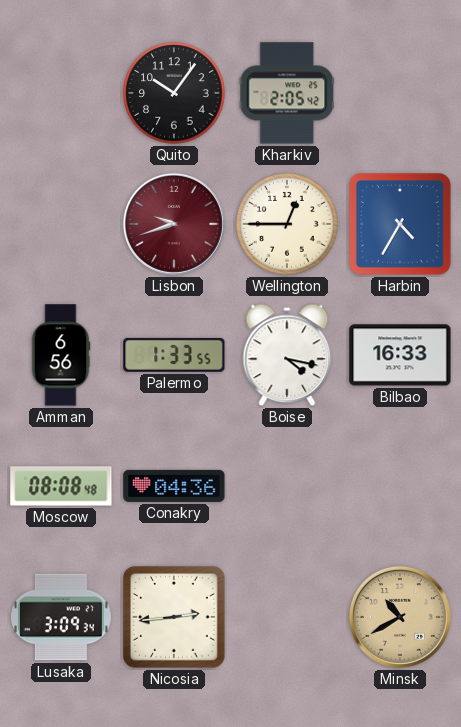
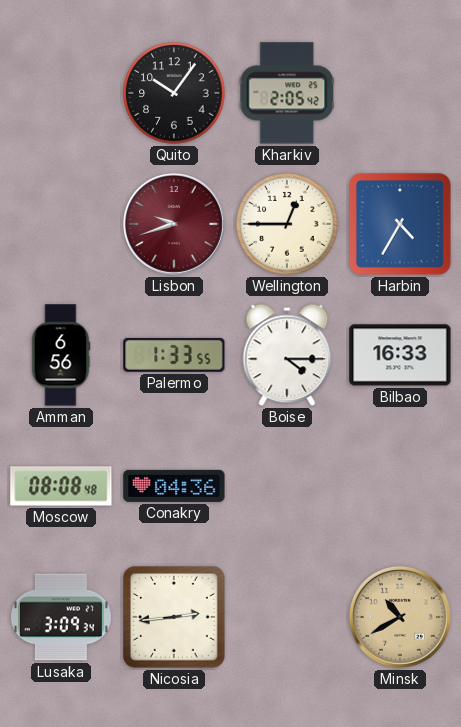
Boise: 4:17 -> 4:15
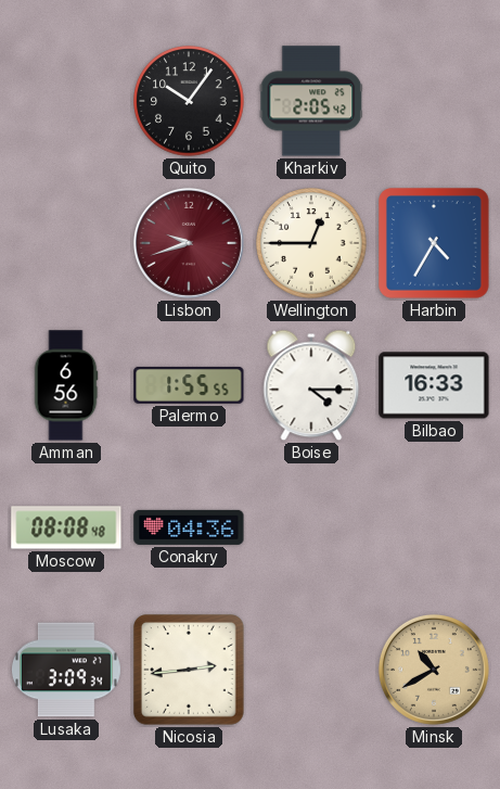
Palermo: 1:33 -> 1:55
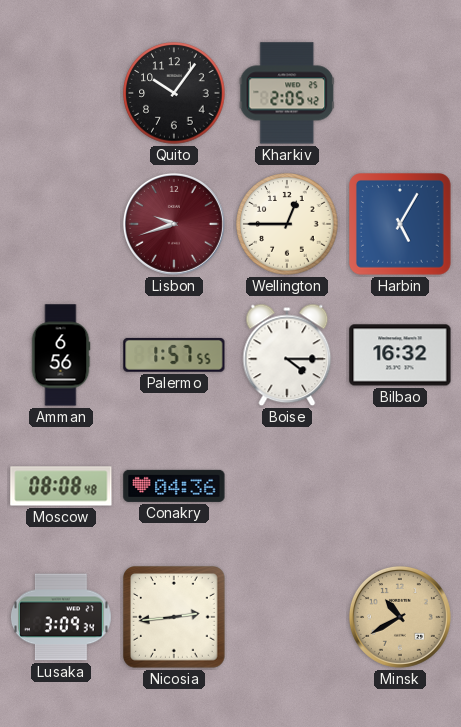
Harbin: 4:35 -> 5:05
Palermo: 1:55 -> 1:57
Bilbao: 16:33 -> 16:32
